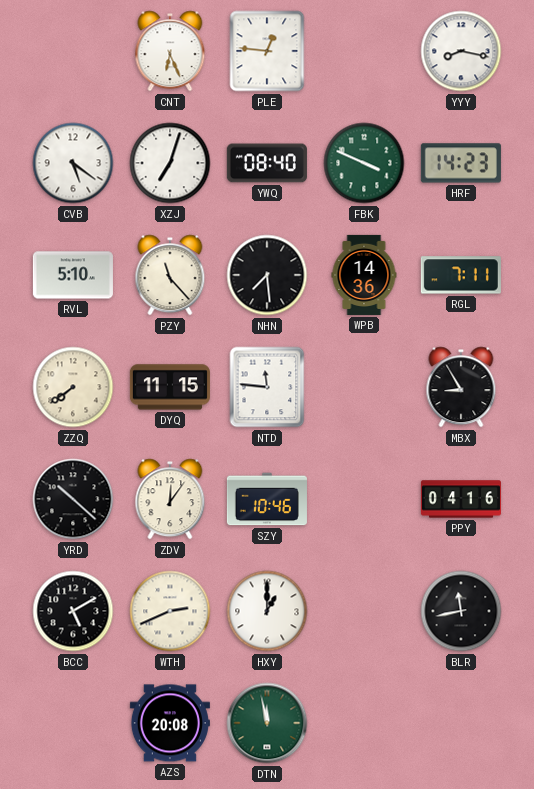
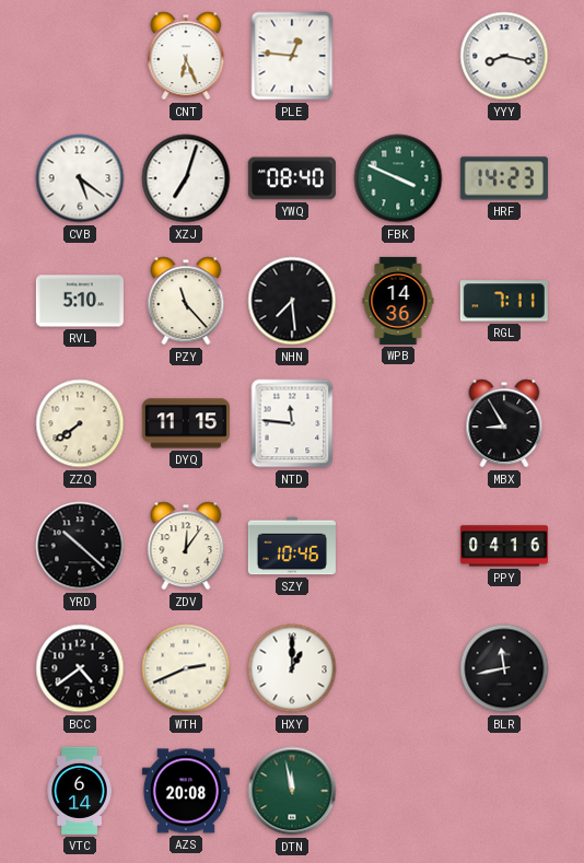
BCC: 5:10 -> 4:39
VTC: none -> 6:14
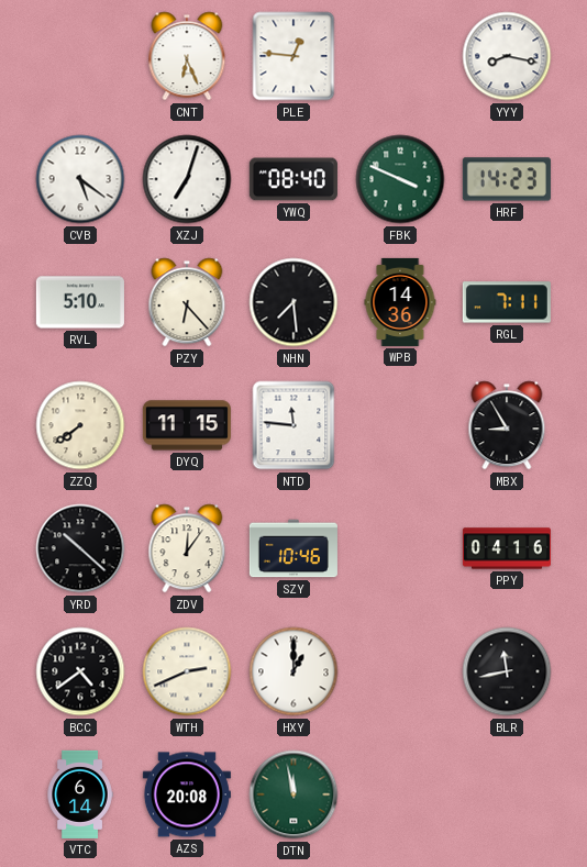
PZY: 11:23 -> 6:23
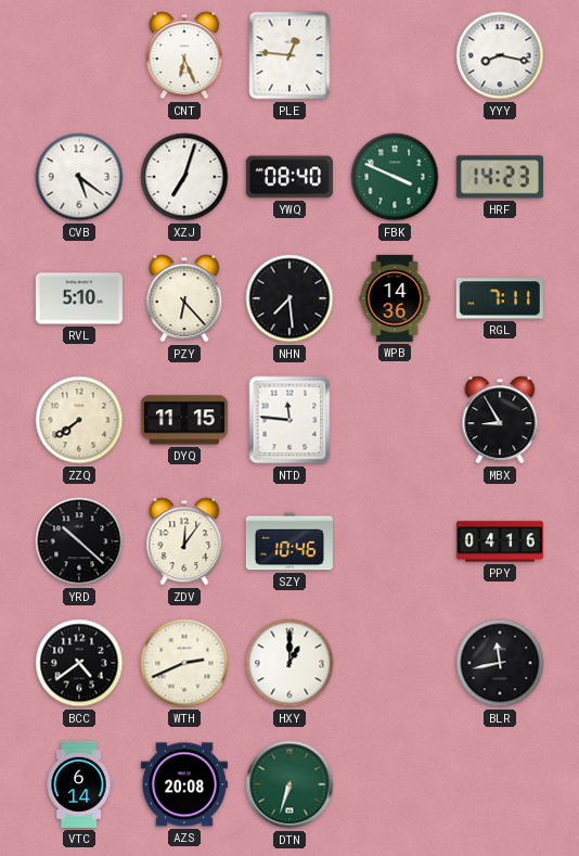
DTN: 11:58 -> 6:33
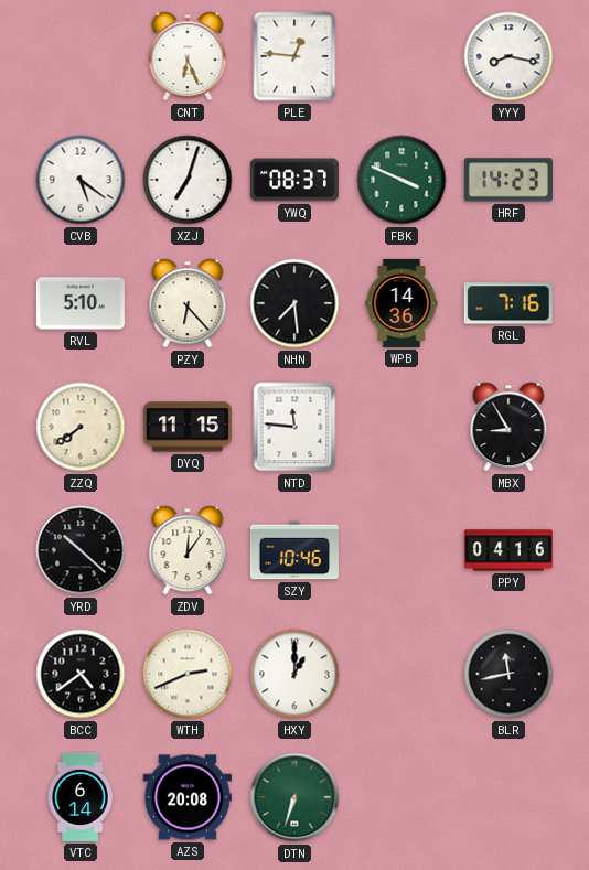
YWQ: 08:40 -> 08:37
RGL: 7:11 -> 7:16
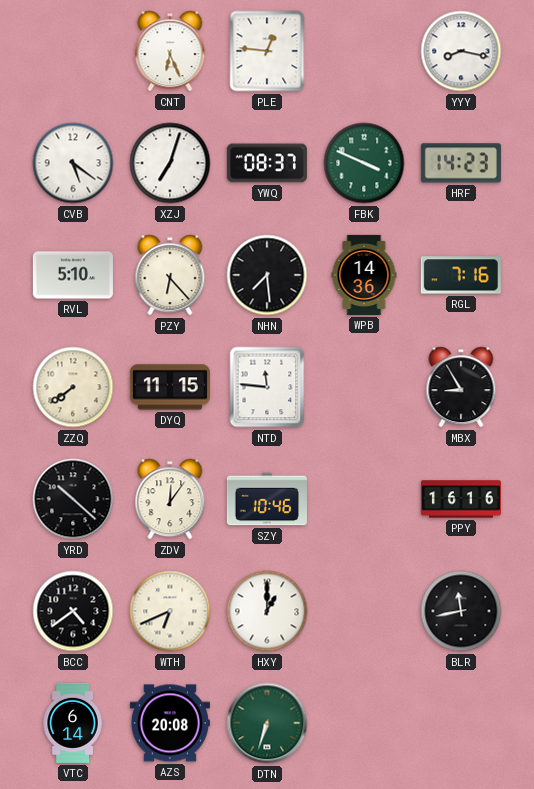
PPY: 04:16 -> 16:16
WTH: 2:41 -> 6:41
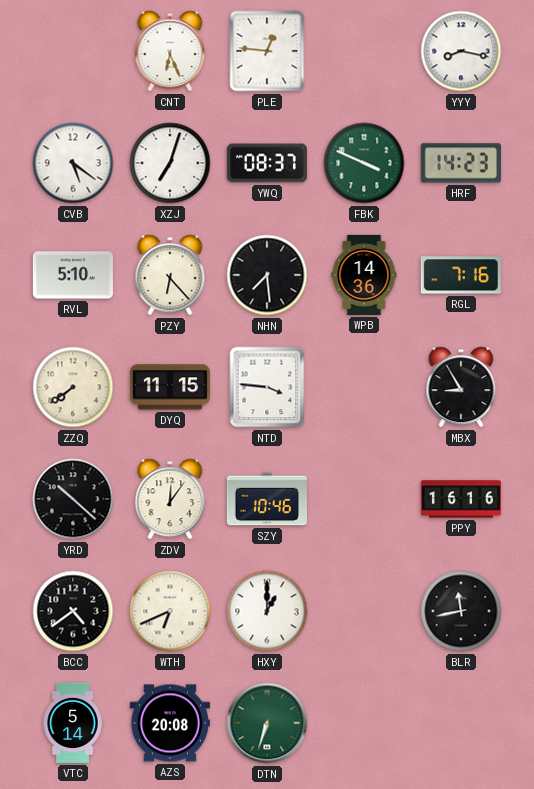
NTD: 11:46 -> 3:46
VTC: 6:14 -> 5:14
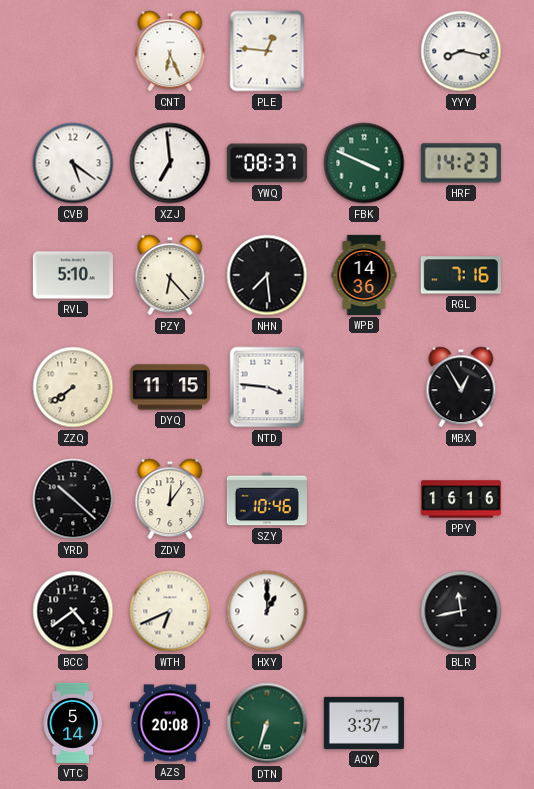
XZJ: 7:03 -> 6:59
MBX: 8:55 -> 12:55
AQY: none -> 3:37
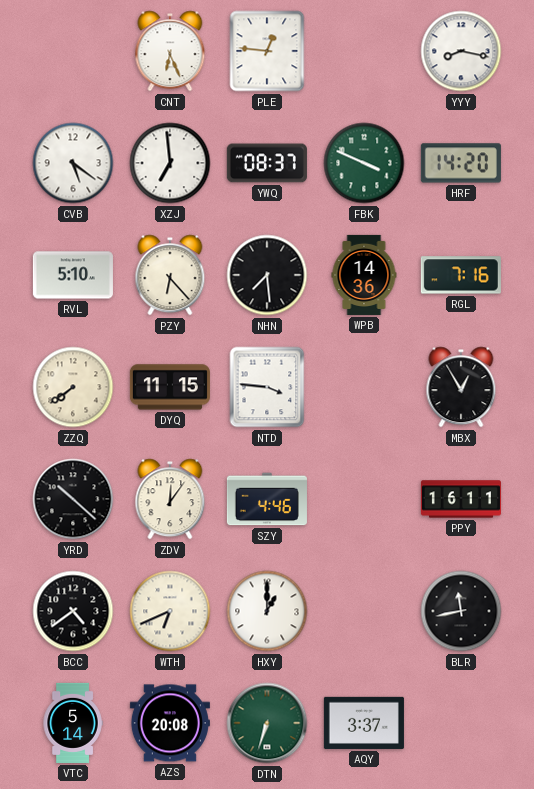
HRF: 14:23 -> 14:20
SZY: 10:46 -> 4:46
PPY: 16:16 -> 16:11
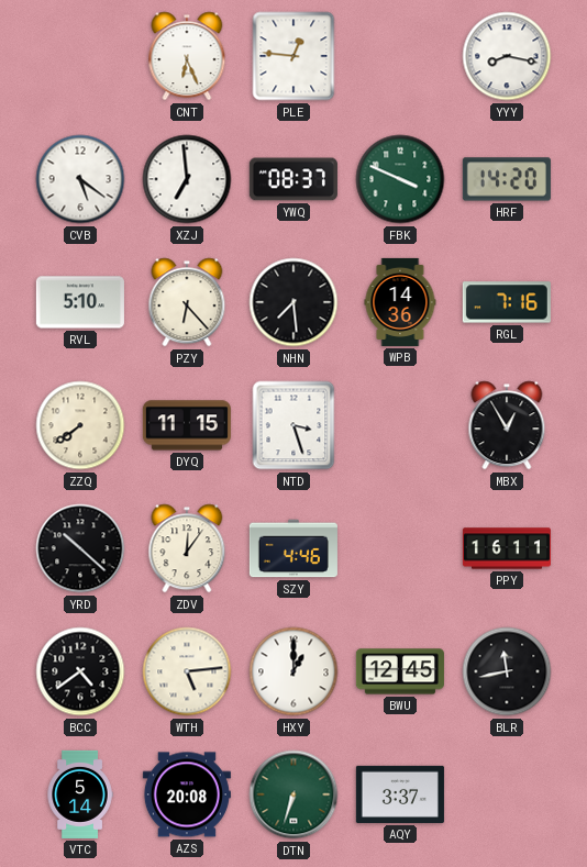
NTD: 3:46 -> 3:27
WTH: 6:41 -> 5:14
BWU: none -> 12:45
